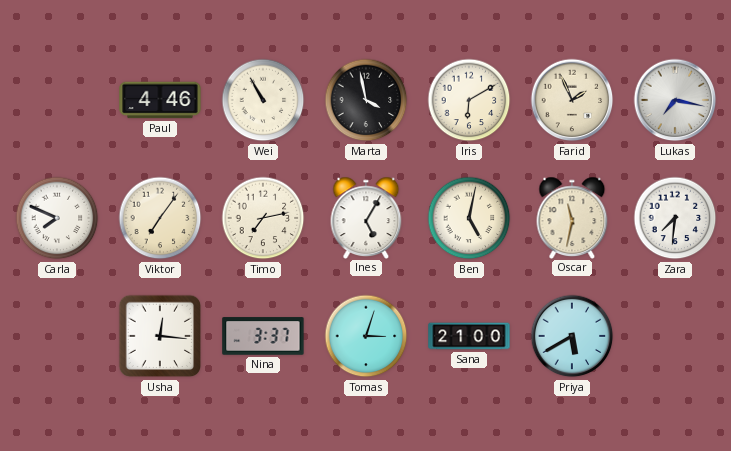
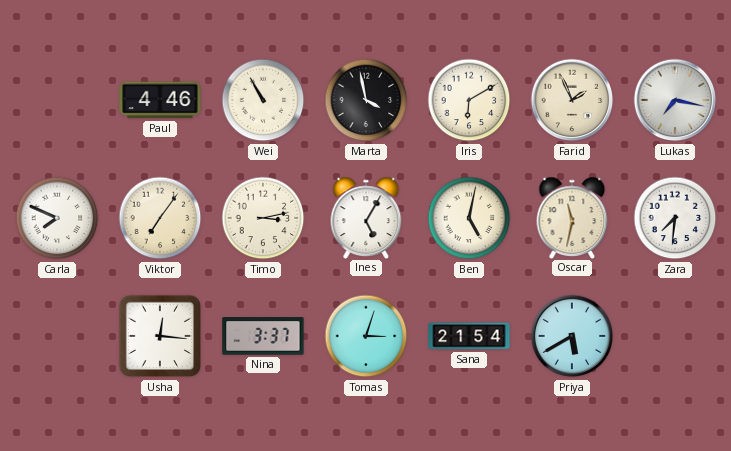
Timo: 7:13 -> 3:13
Sana: 21:00 -> 21:54
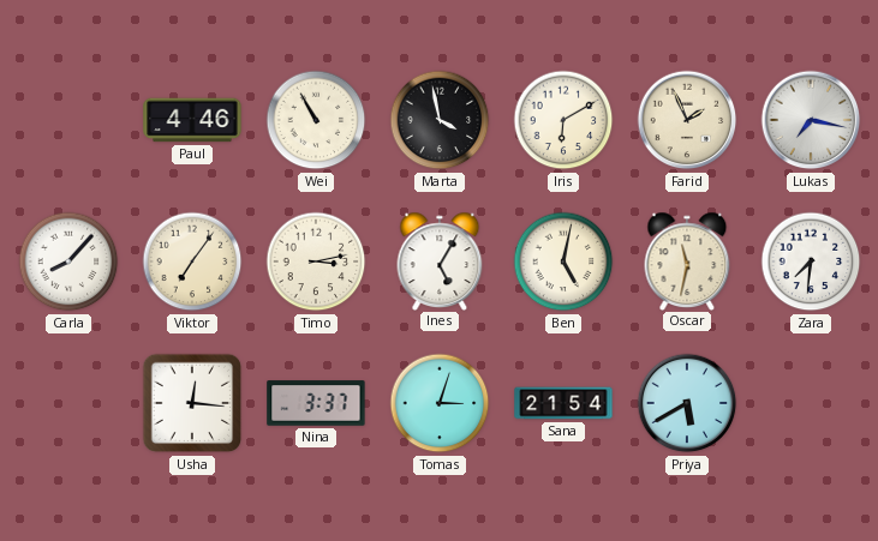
Carla: 7:49 -> 8:07
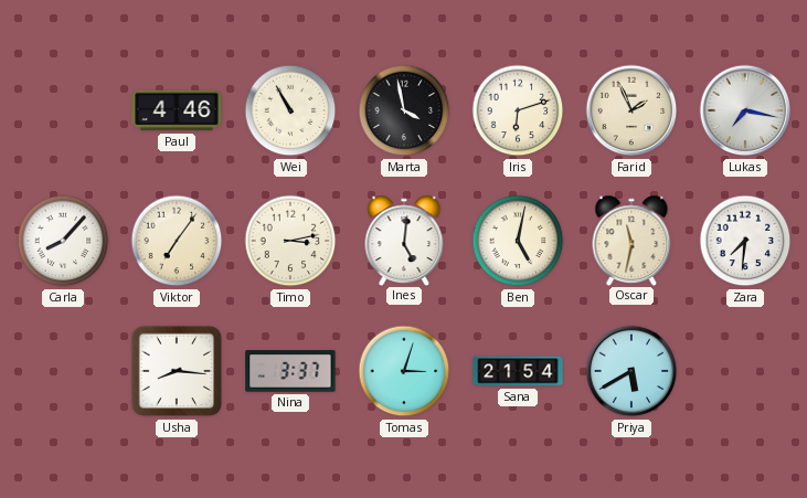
Iris: 6:10 -> 6:12
Ines: 5:05 -> 5:01
Usha: 12:16 -> 8:16
